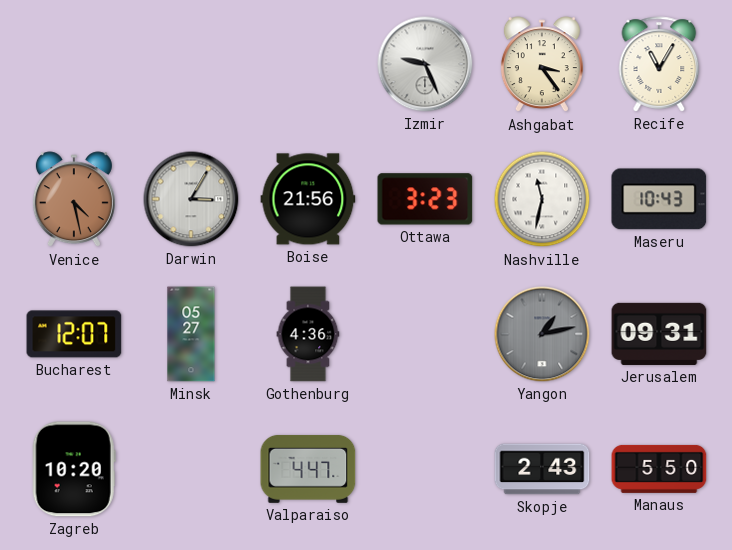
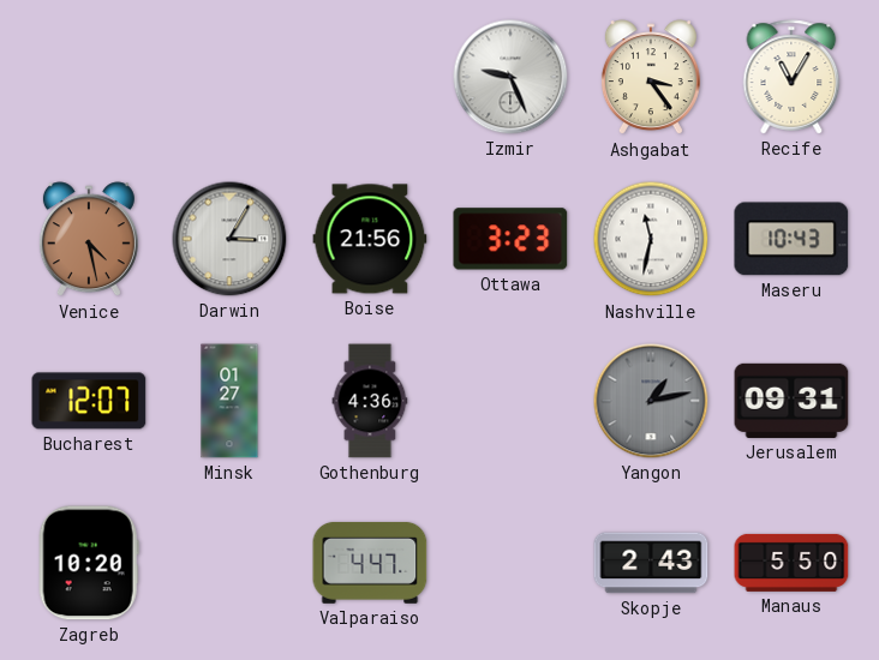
Minsk: 05:27 -> 01:27
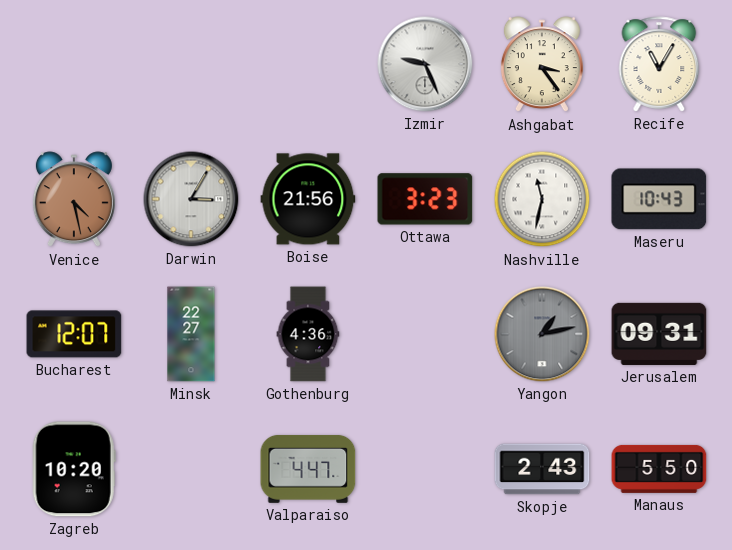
Minsk: 01:27 -> 22:27
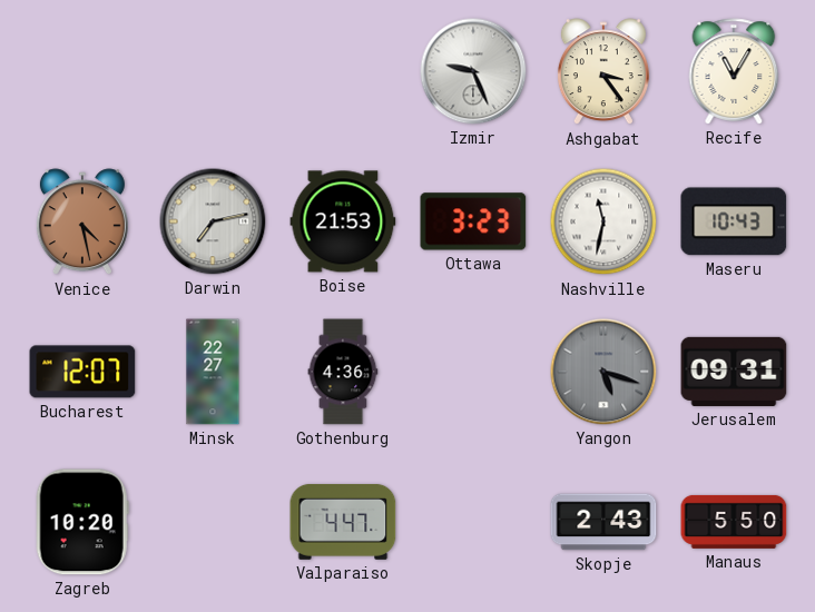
Darwin: 3:05 -> 7:13
Boise: 21:56 -> 21:53
Yangon: 1:13 -> 5:18
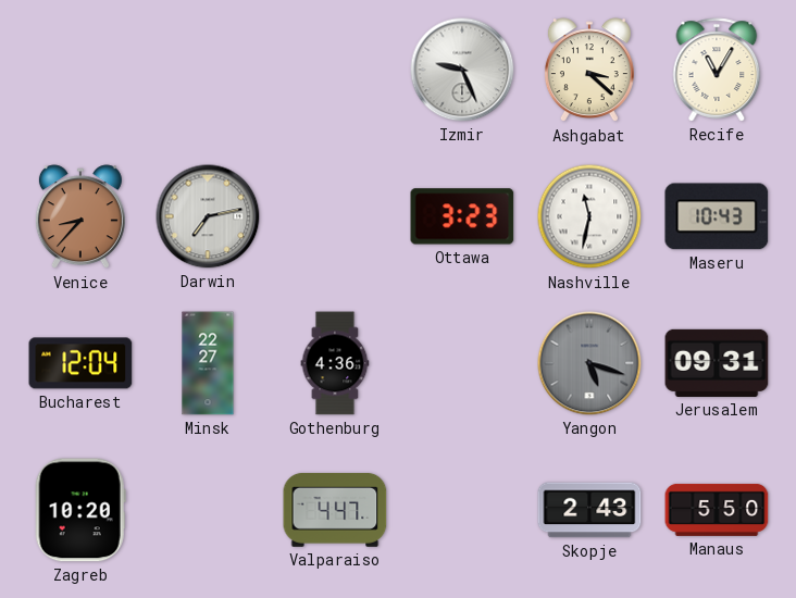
Ashgabat: 3:24 -> 3:22
Venice: 4:28 -> 8:37
Boise: 21:53 -> none
Bucharest: 12:07 -> 12:04
